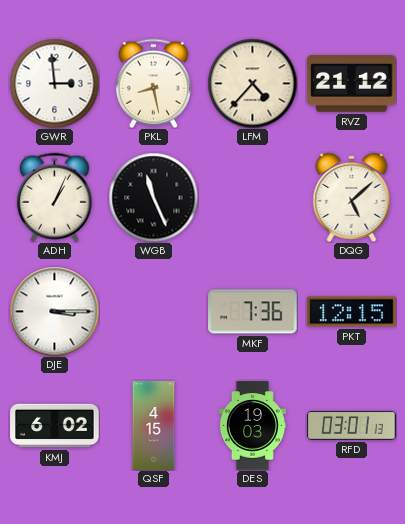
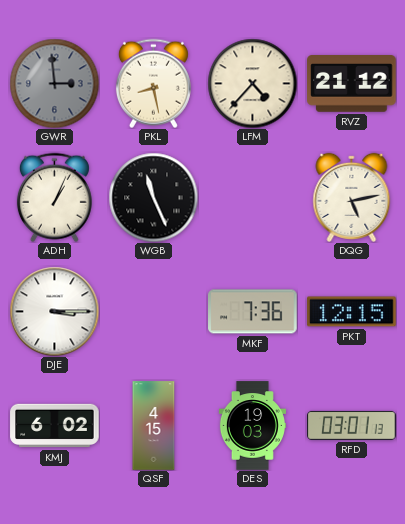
GWR dial: white -> grey
DQG: 5:08 -> 5:13
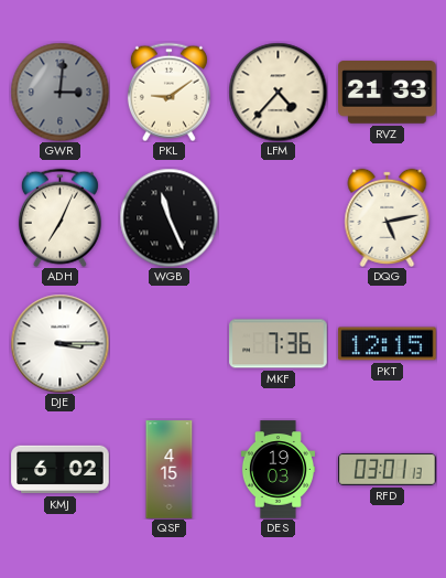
GWR: 2:59 -> 3:01
PKL: 8:28 -> 9:09
RVZ: 21:12 -> 21:33
ADH: 1:04 -> 7:04
